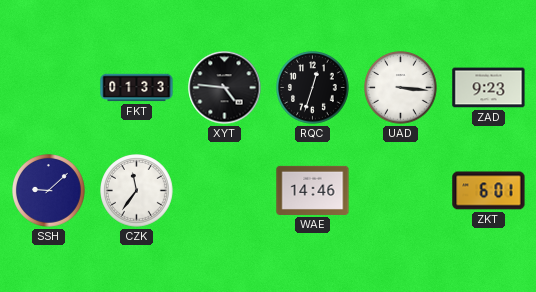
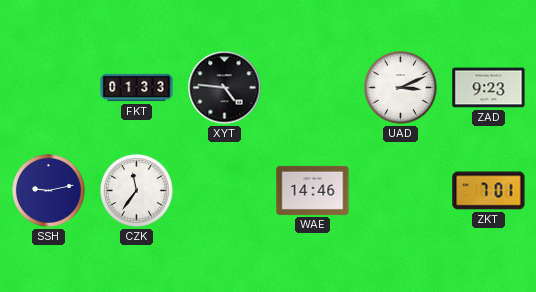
RQC: 12:33 -> none
UAD: 3:16 -> 3:11
SSH: 9:08 -> 9:13
ZKT: 6:01 -> 7:01
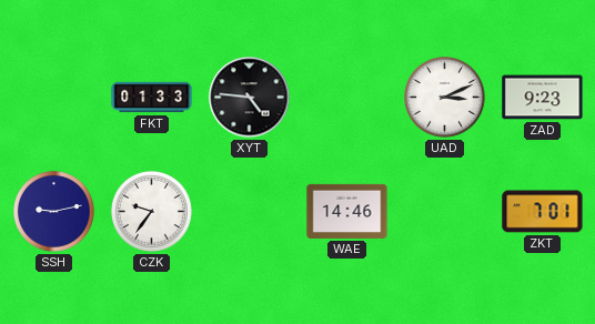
CZK: 11:36 -> 9:36
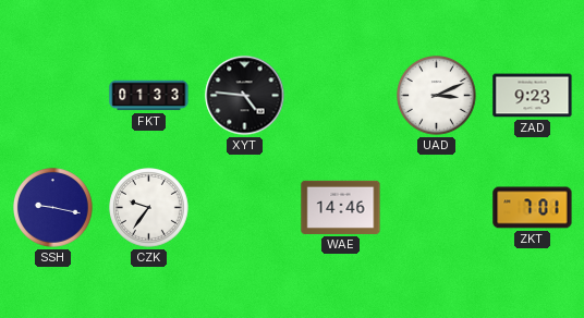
SSH: 9:13 -> 9:17
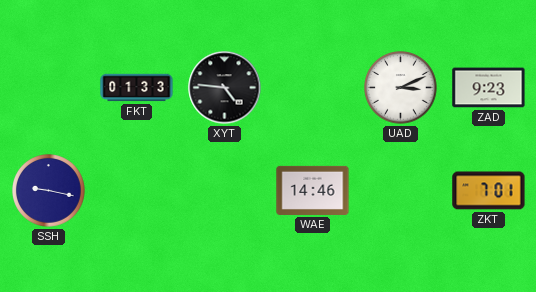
CZK: 9:36 -> none
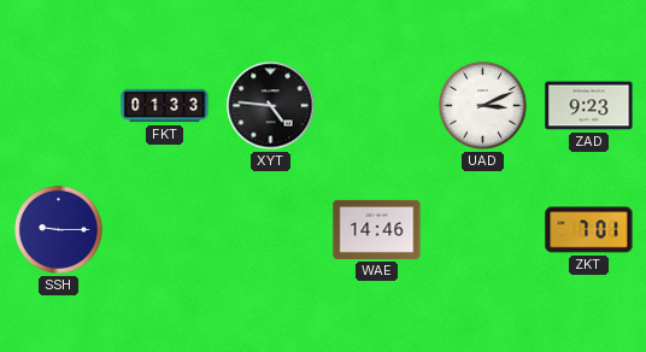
SSH: 9:17 -> 9:15
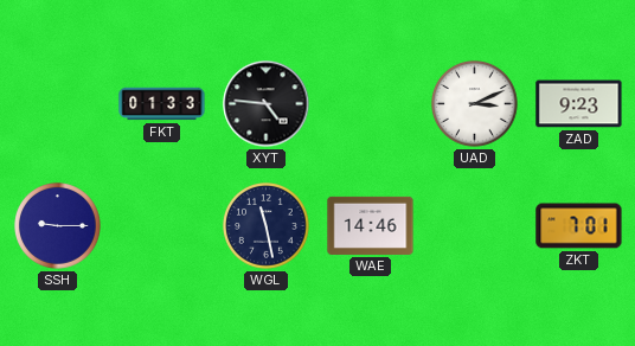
WGL: none -> 11:28
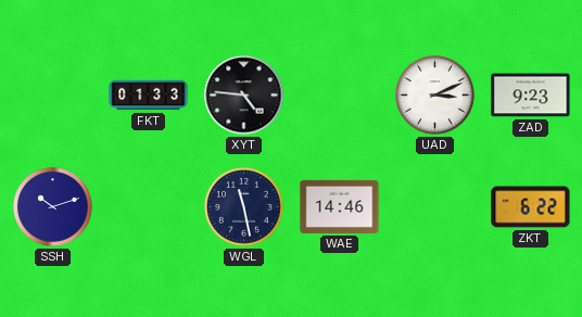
SSH: 9:15 -> 10:12
ZKT: 7:01 -> 6:22
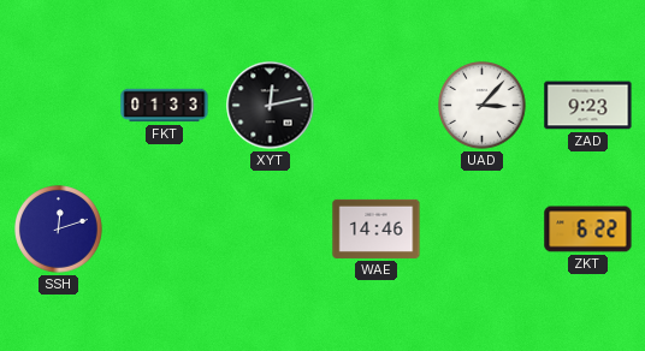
XYT: 4:46 -> 12:13
UAD: 3:11 -> 3:07
SSH: 10:12 -> 12:12
WGL: 11:28 -> none
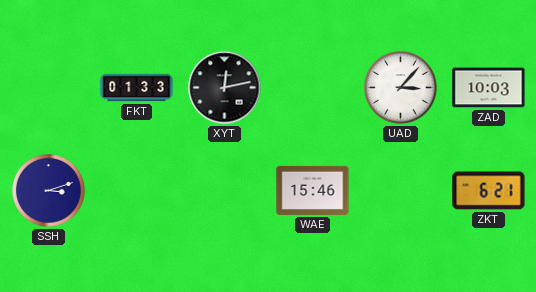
ZAD: 9:23 -> 10:03
SSH: 12:12 -> 3:12
WAE: 14:46 -> 15:46
ZKT: 6:22 -> 6:21
